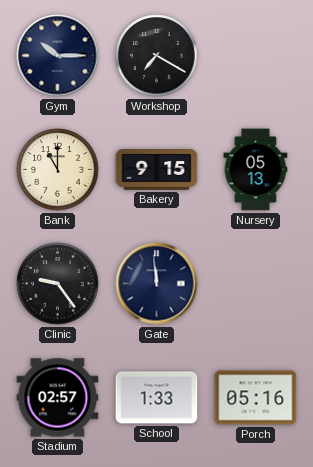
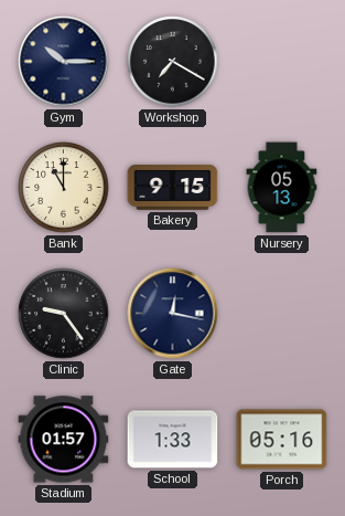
Gate: 11:59 -> 12:17
Stadium: 02:57 -> 01:57
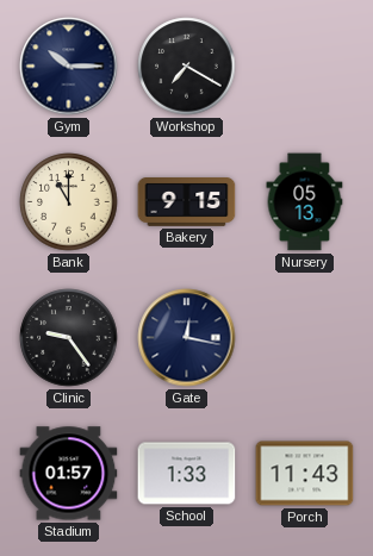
Porch: 05:16 -> 11:43
